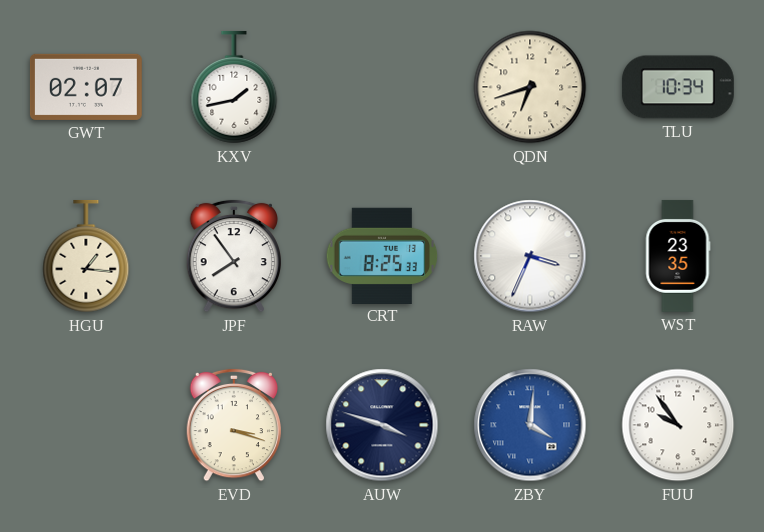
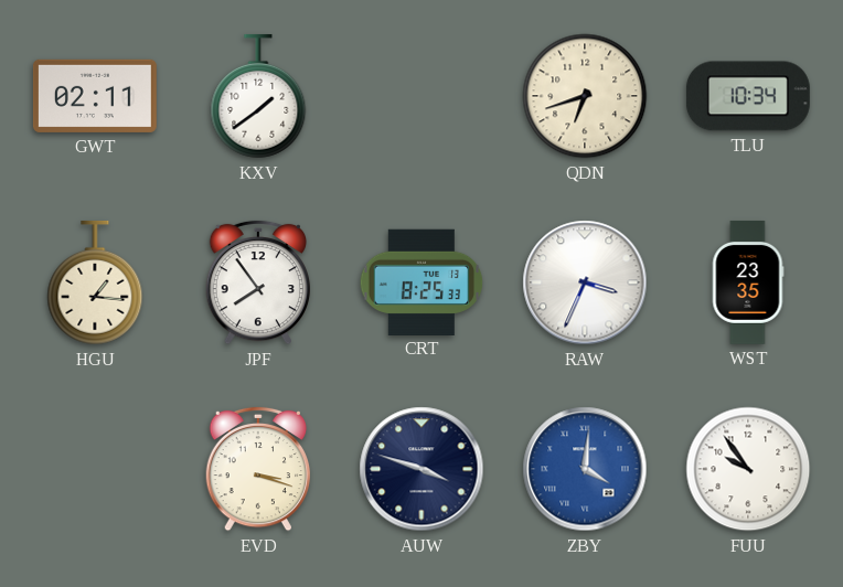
GWT: 02:07 -> 02:11
KXV: 1:43 -> 1:39
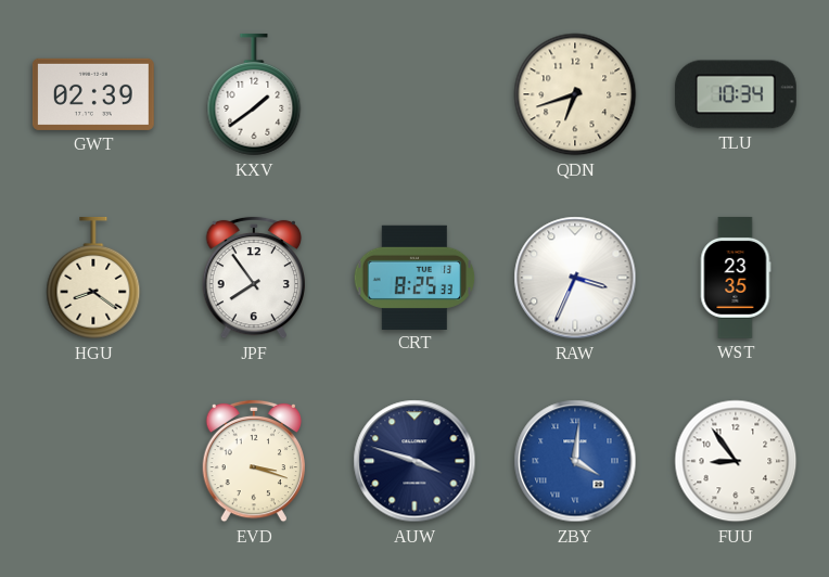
GWT: 02:11 -> 02:39
HGU: 1:16 -> 8:21
FUU: 9:54 -> 8:54
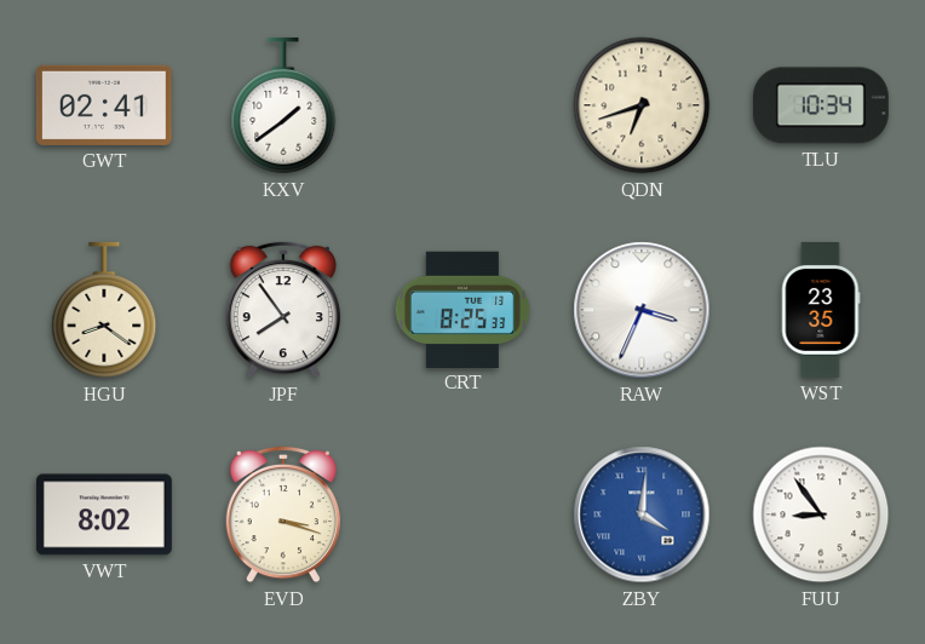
GWT: 02:39 -> 02:41
VWT: none -> 8:02
AUW: 3:48 -> none
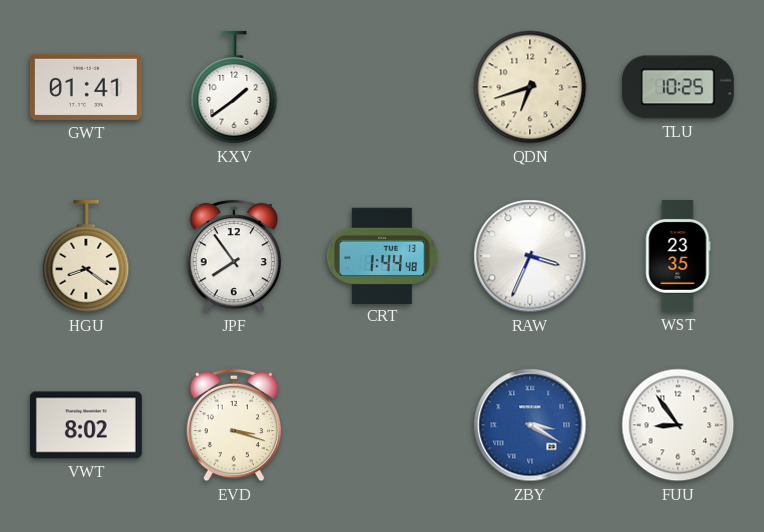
GWT: 02:41 -> 01:41
TLU: 10:34 -> 10:25
CRT: 8:25 -> 1:44
ZBY: 4:01 -> 3:20
